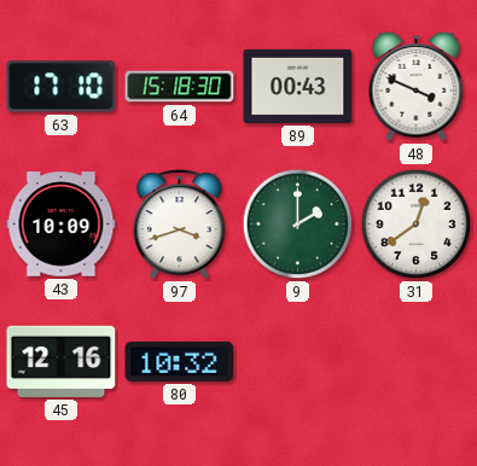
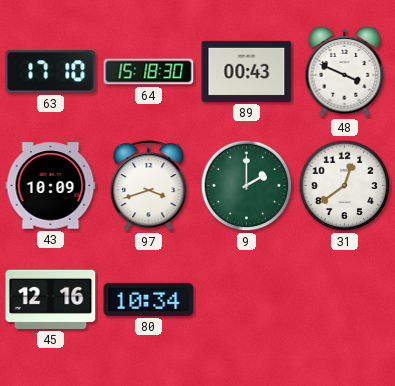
80: 10:32 -> 10:34
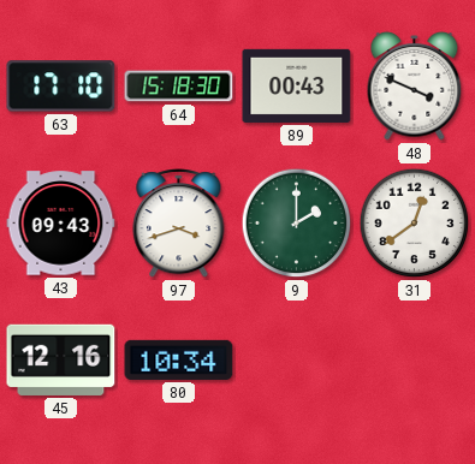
43: 10:09 -> 09:43
